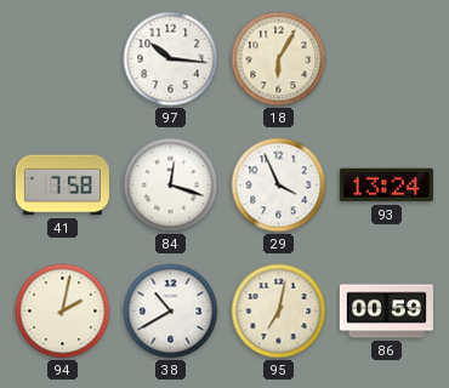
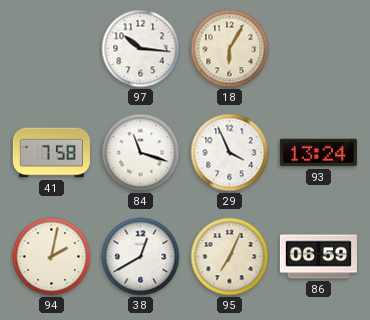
84: 12:18 -> 11:18
38: 10:40 -> 12:40
95: 7:02 -> 7:04
86: 00:59 -> 06:59
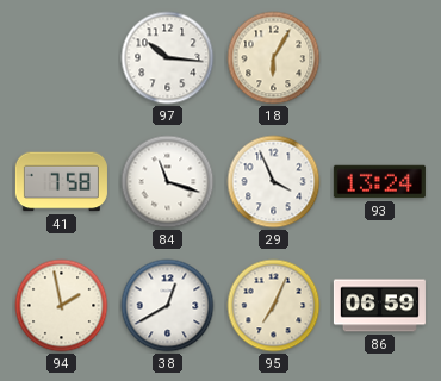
94: 2:02 -> 1:58
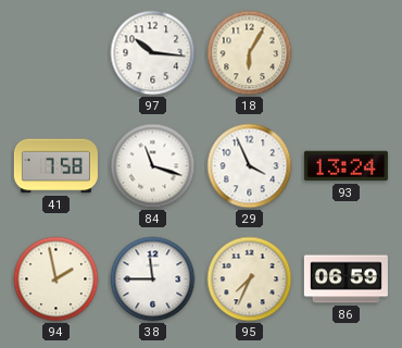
38: 12:40 -> 11:45
95: 7:04 -> 7:34
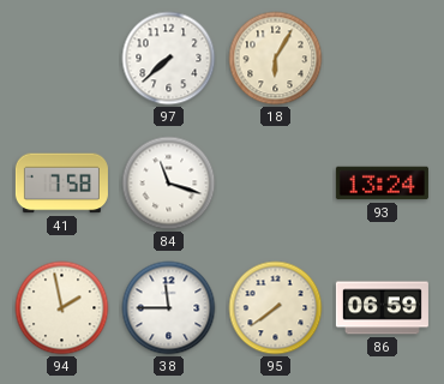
97: 10:16 -> 7:38
29: 3:56 -> none
95: 7:34 -> 7:39
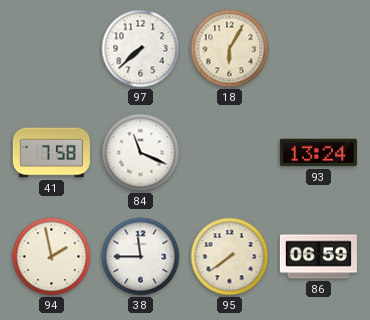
84: 11:18 -> 11:19
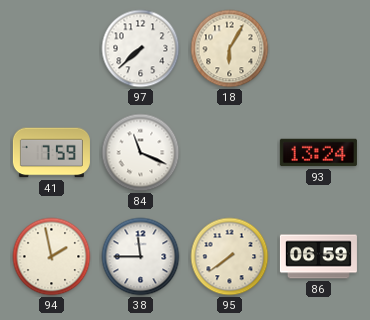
41: 7:58 -> 7:59
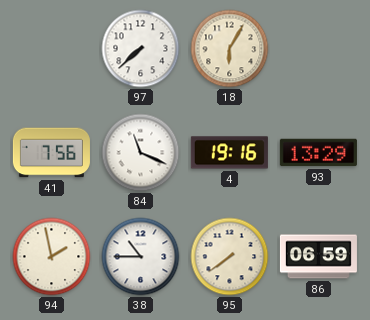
41: 7:59 -> 7:56
4: none -> 19:16
93: 13:24 -> 13:29
38: 11:45 -> 10:45
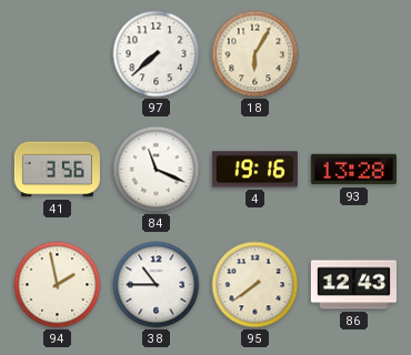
41: 7:56 -> 3:56
93: 13:29 -> 13:28
86: 06:59 -> 12:43
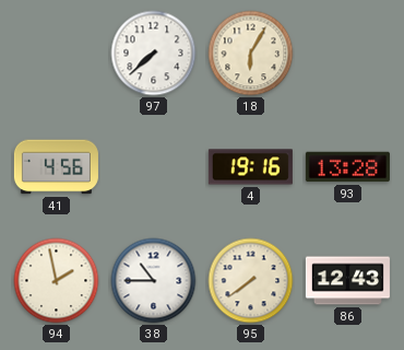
41: 3:56 -> 4:56
84: 11:19 -> none
